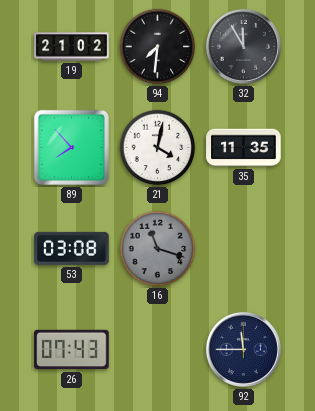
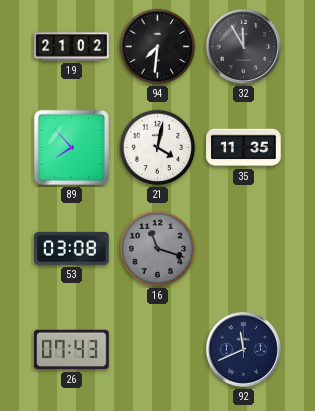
92: 11:45 -> 11:41
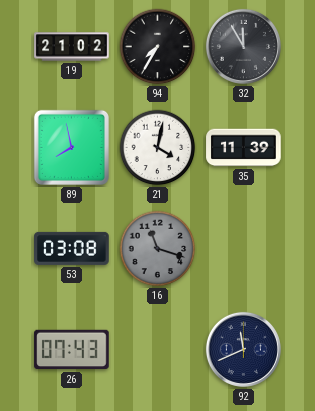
94: 7:31 -> 7:35
89: 7:53 -> 7:58
35: 11:35 -> 11:39
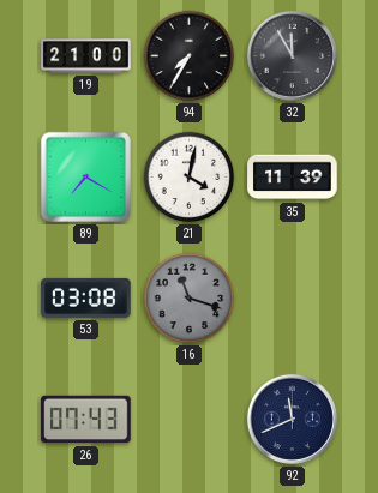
19: 21:02 -> 21:00
89: 7:58 -> 7:20
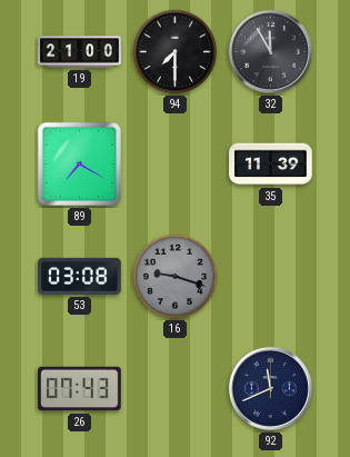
94: 7:35 -> 7:30
21: 4:02 -> none
16: 11:18 -> 9:18
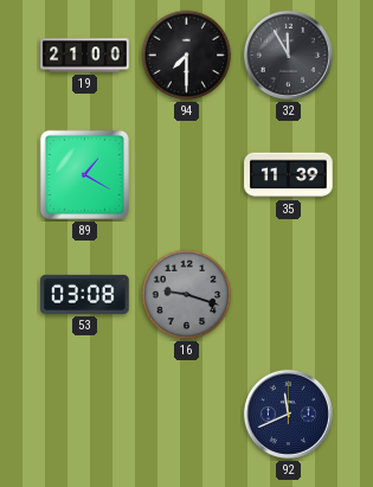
89: 7:20 -> 1:20
26: 07:43 -> none
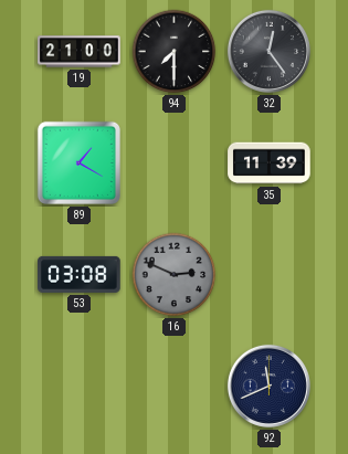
32: 11:55 -> 12:24
16: 9:18 -> 2:49
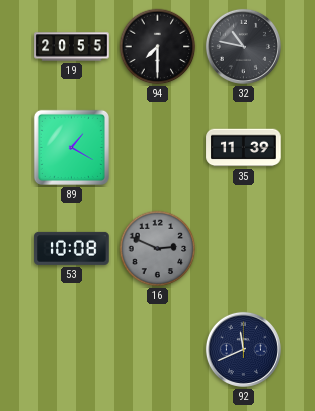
19: 21:00 -> 20:55
32: 12:24 -> 10:47
53: 03:08 -> 10:08
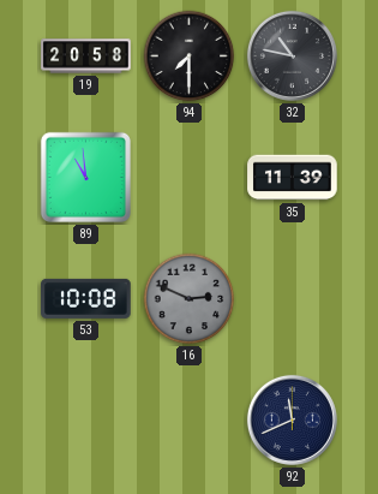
19: 20:55 -> 20:58
89: 1:20 -> 10:59
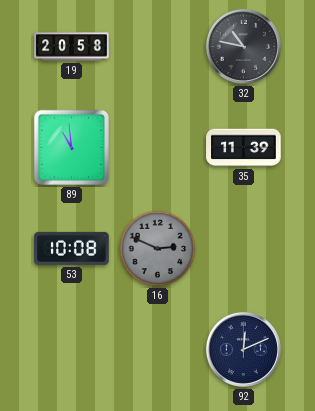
94: 7:30 -> none
92: 11:41 -> 12:11
